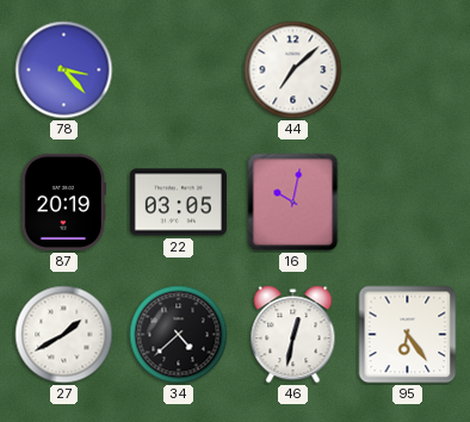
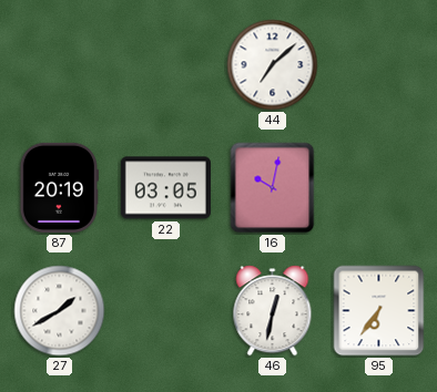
78: 3:23 -> none
34: 4:38 -> none
95: 6:24 -> 6:36
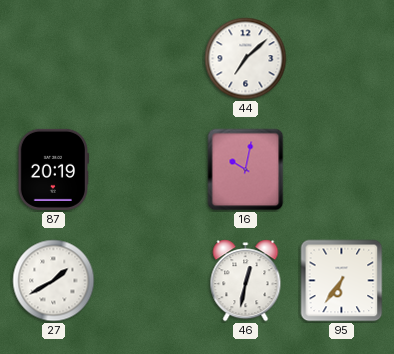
22: 03:05 -> none
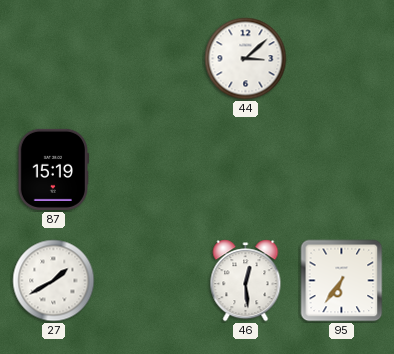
44: 7:08 -> 3:08
87: 20:19 -> 15:19
16: 10:02 -> none
46: 12:32 -> 12:29
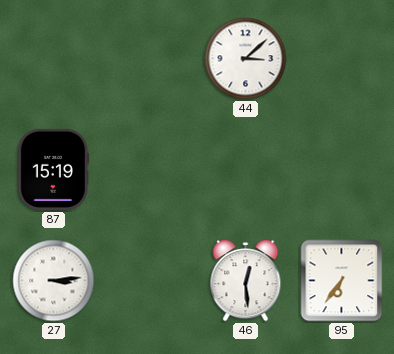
27: 1:40 -> 3:14
